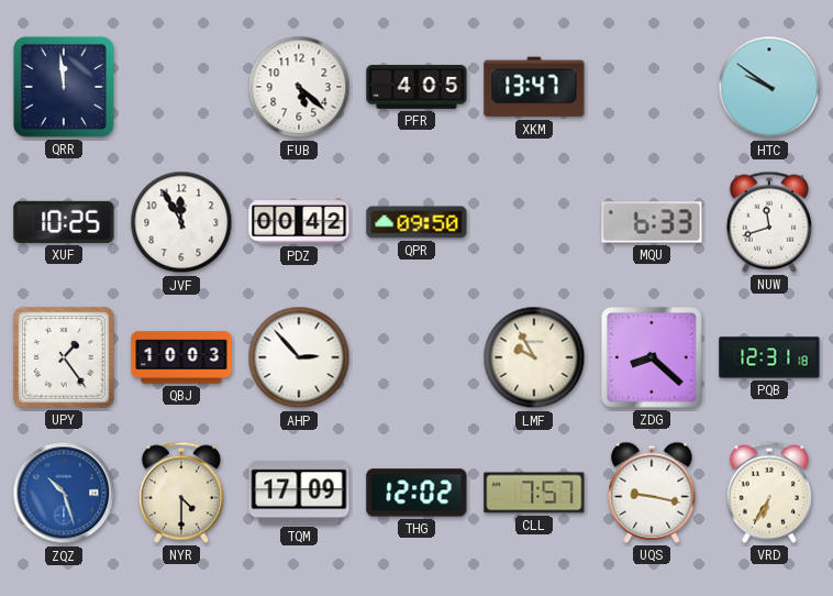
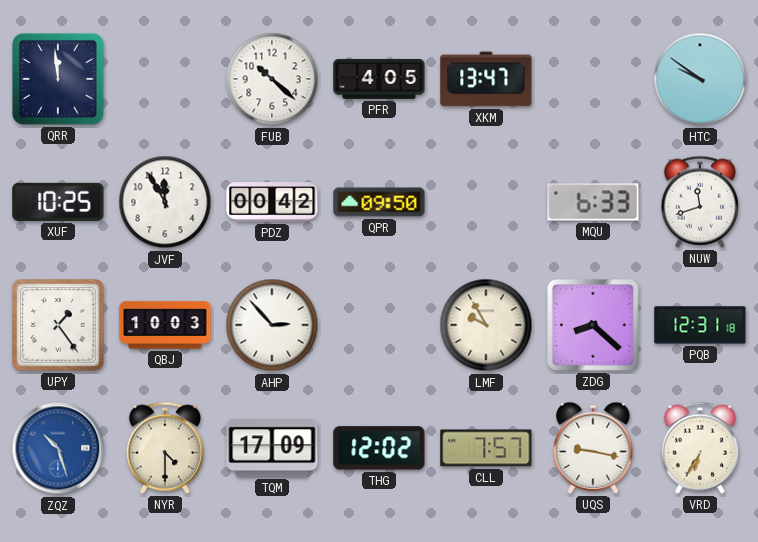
FUB: 5:22 -> 10:22
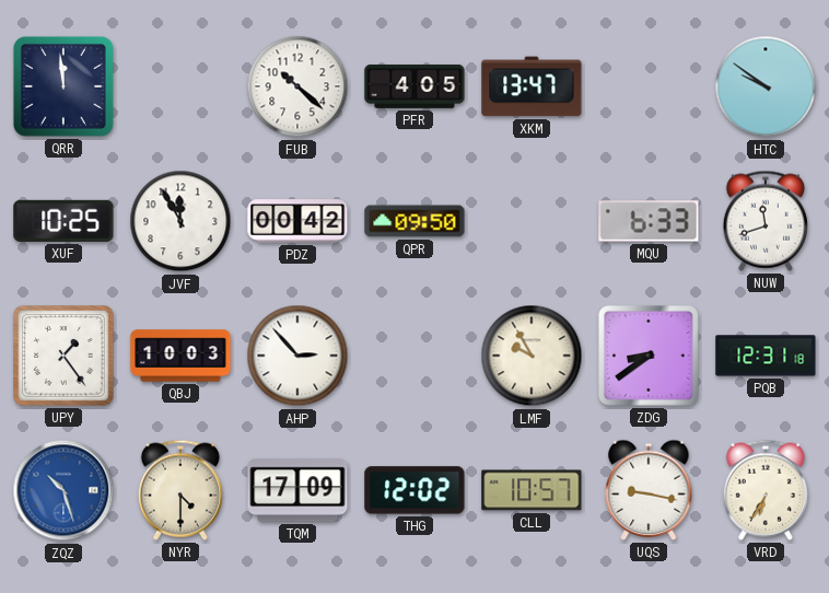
ZDG: 8:22 -> 8:39
CLL: 7:57 -> 10:57
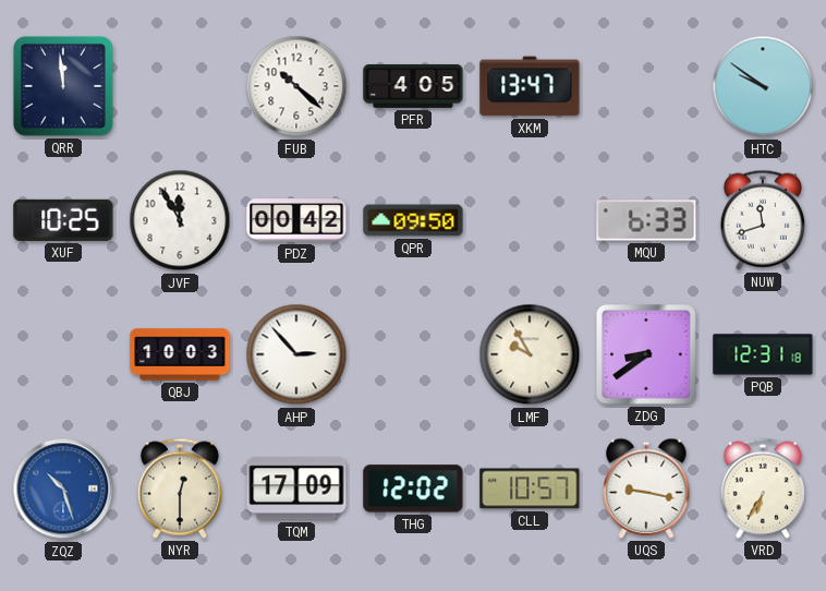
UPY: 1:24 -> none
NYR: 4:30 -> 12:30
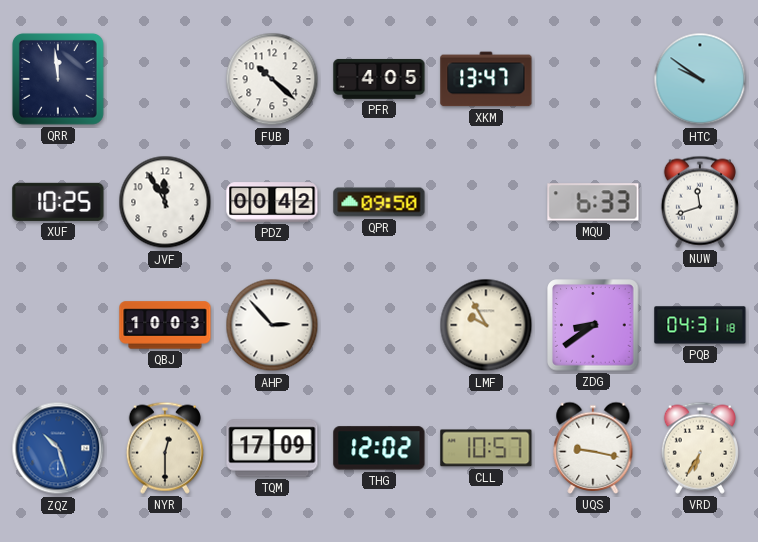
PQB: 12:31 -> 04:31
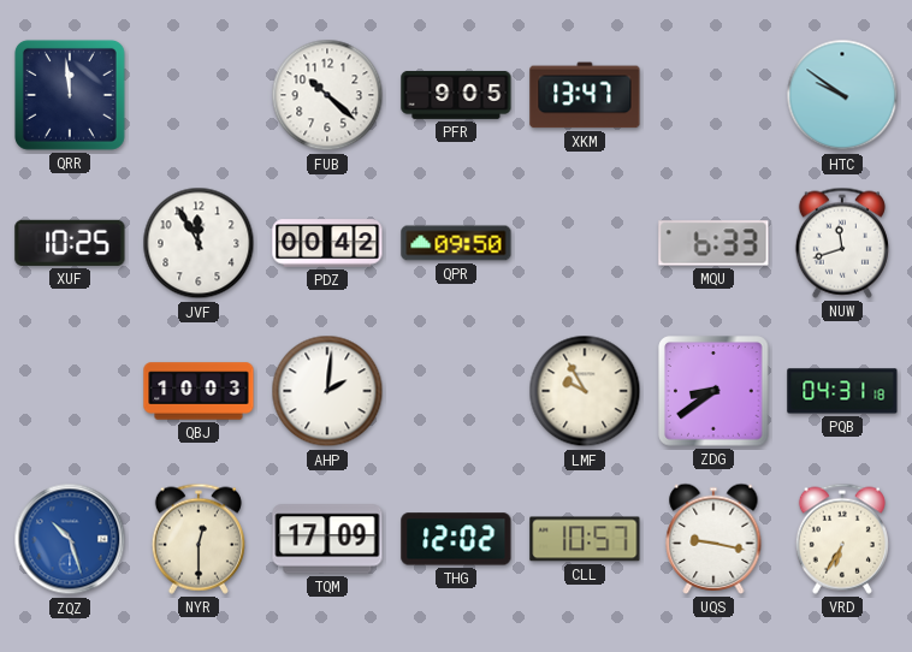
PFR: 4:05 -> 9:05
AHP: 2:53 -> 2:01
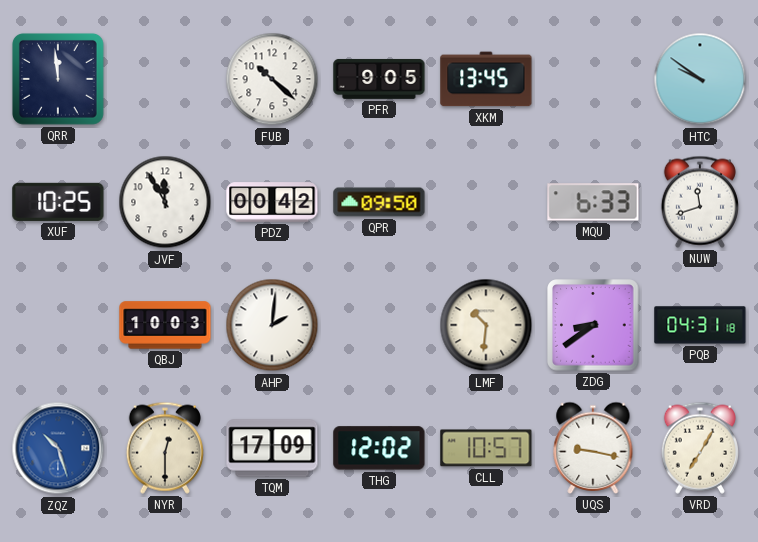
XKM: 13:47 -> 13:45
LMF: 9:55 -> 10:31
VRD: 6:35 -> 7:05
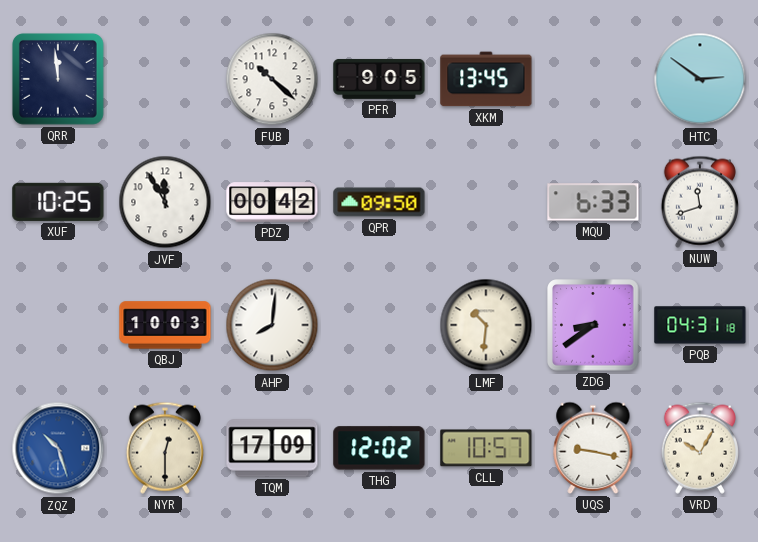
HTC: 9:51 -> 2:51
AHP: 2:01 -> 8:01
VRD: 7:05 -> 10:05
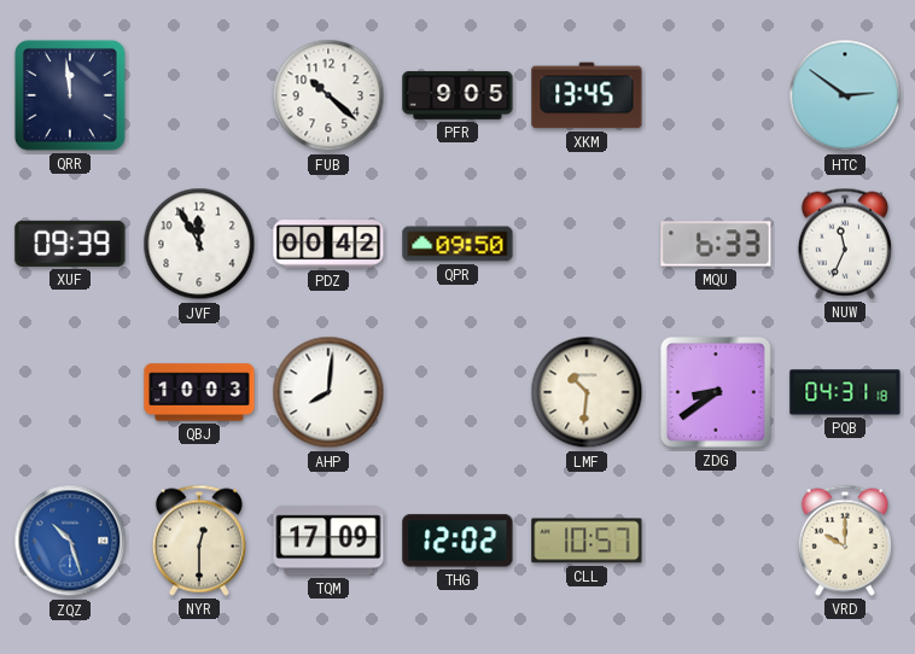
XUF: 10:25 -> 09:39
NUW: 11:42 -> 11:34
UQS: 9:17 -> none
VRD: 10:05 -> 10:00
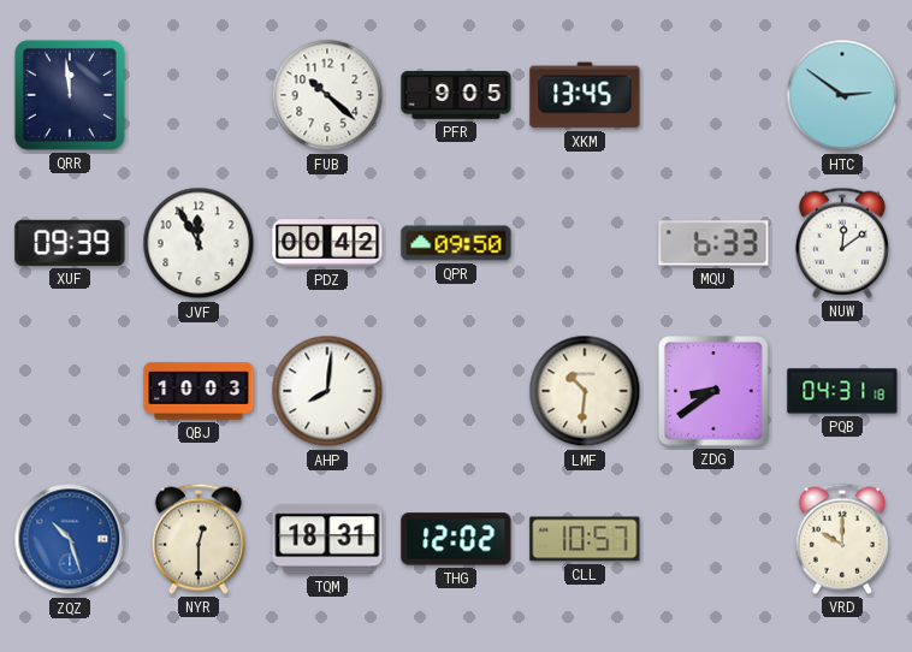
NUW: 11:34 -> 12:09
TQM: 17:09 -> 18:31
